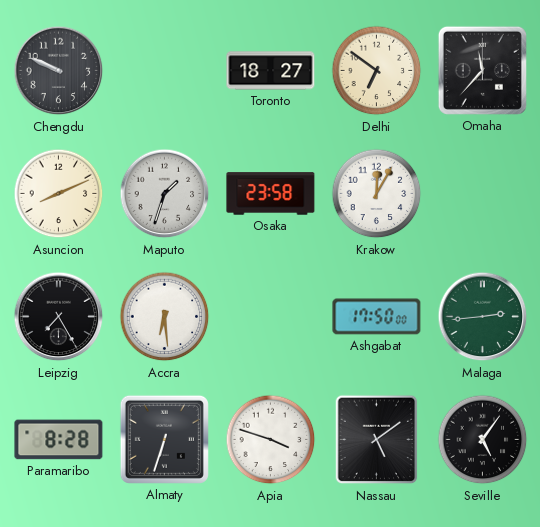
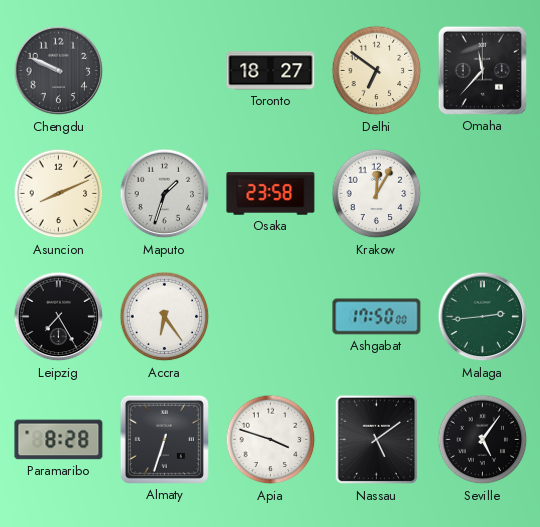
Accra: 6:29 -> 6:24
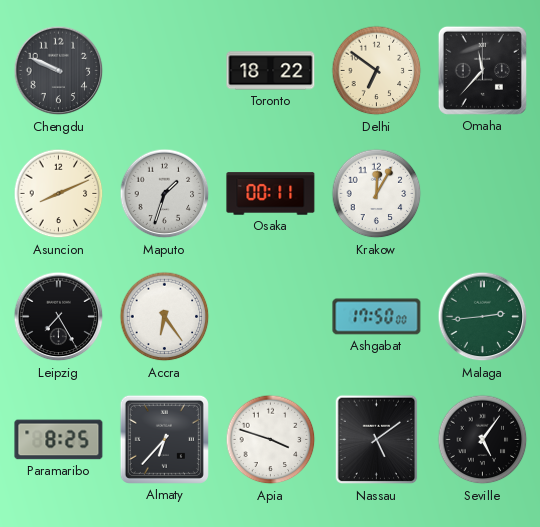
Toronto: 18:27 -> 18:22
Osaka: 23:58 -> 00:11
Paramaribo: 8:28 -> 8:25
Almaty: 6:33 -> 6:37
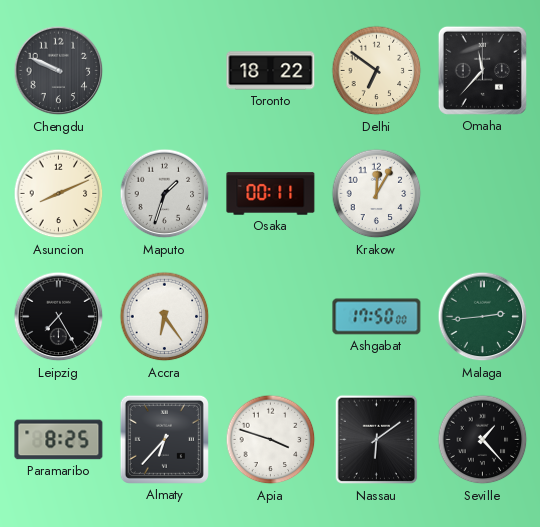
Nassau: 5:09 -> 6:09
Seville: 5:06 -> 1:23
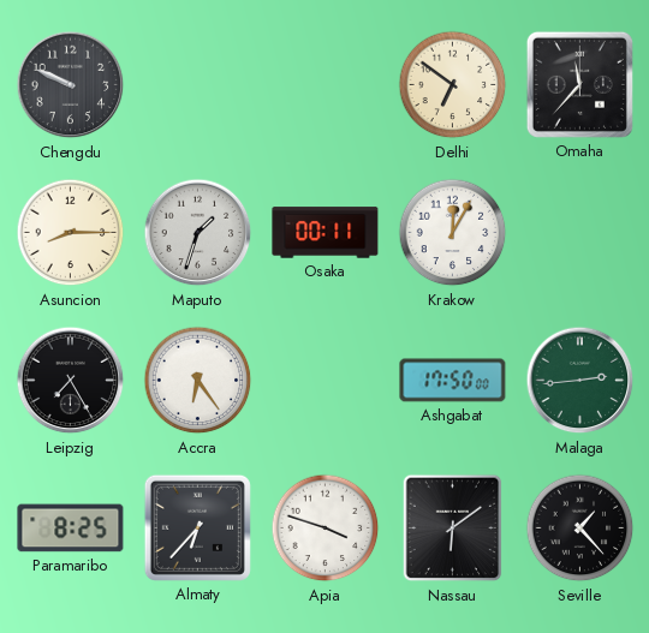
Toronto: 18:22 -> none
Asuncion: 8:11 -> 8:15
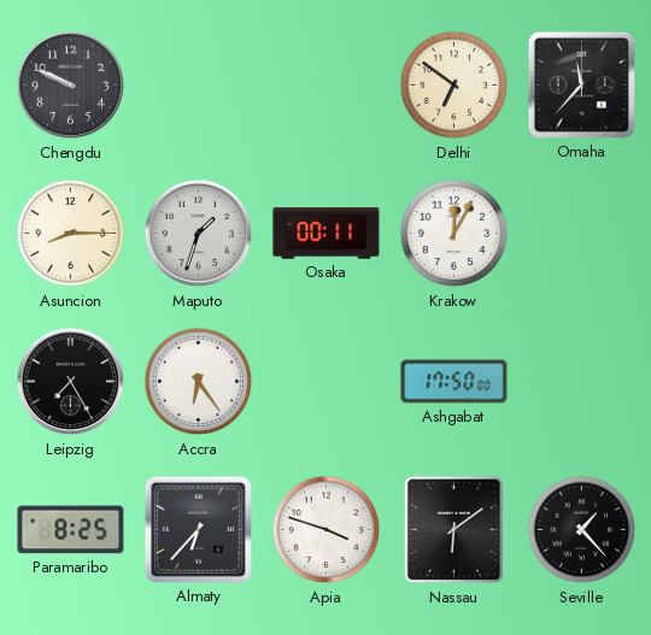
Malaga: 2:44 -> none
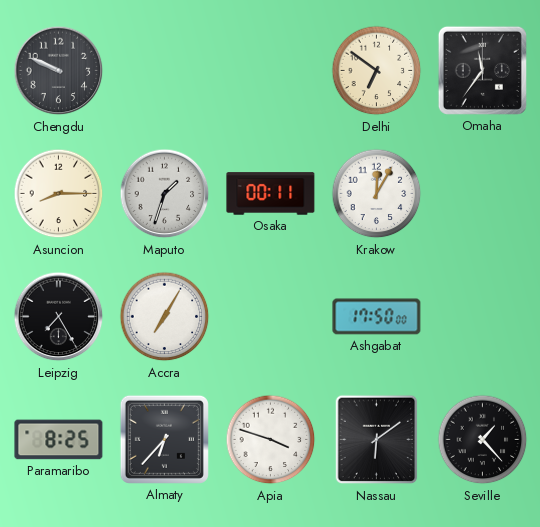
Omaha: 11:37 -> 11:36
Accra: 6:24 -> 7:05
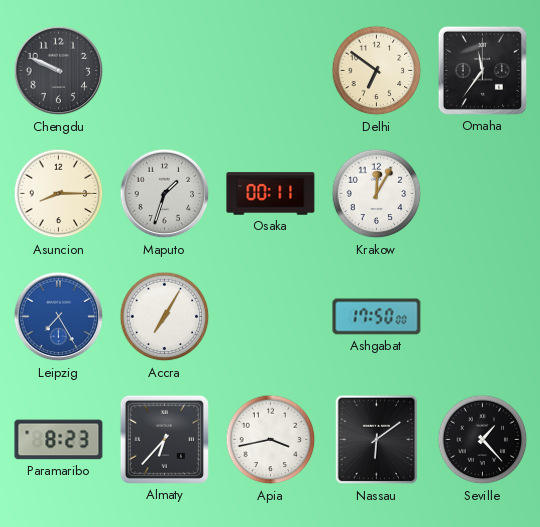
Leipzig dial: black -> blue
Paramaribo: 8:25 -> 8:23
Apia: 3:48 -> 3:43
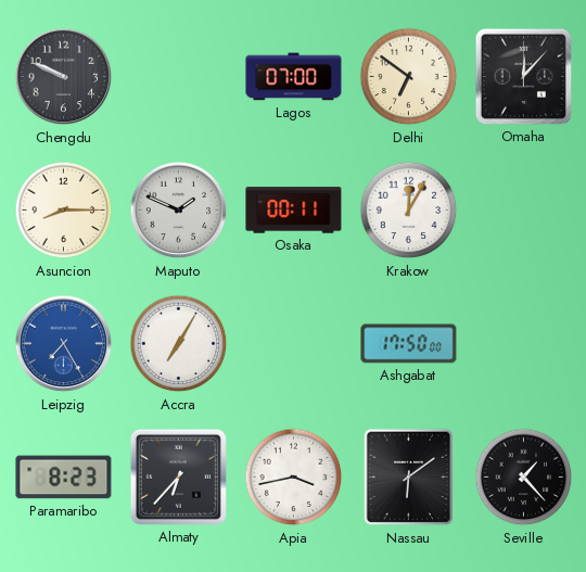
Lagos: none -> 07:00
Omaha: 11:36 -> 12:07
Maputo: 1:33 -> 1:49
